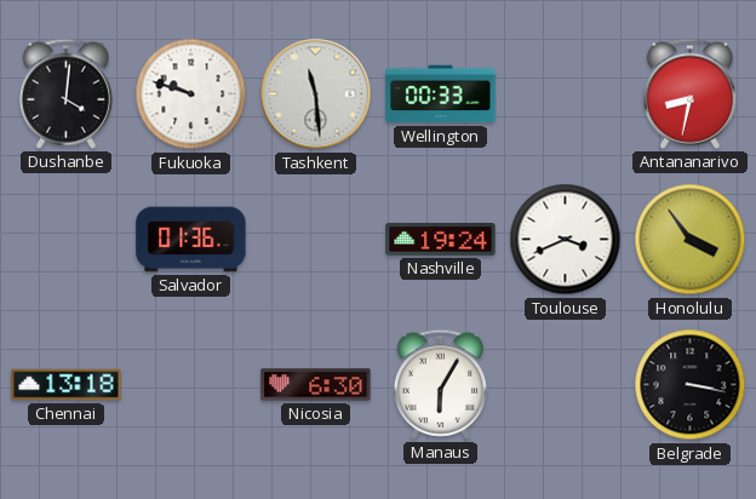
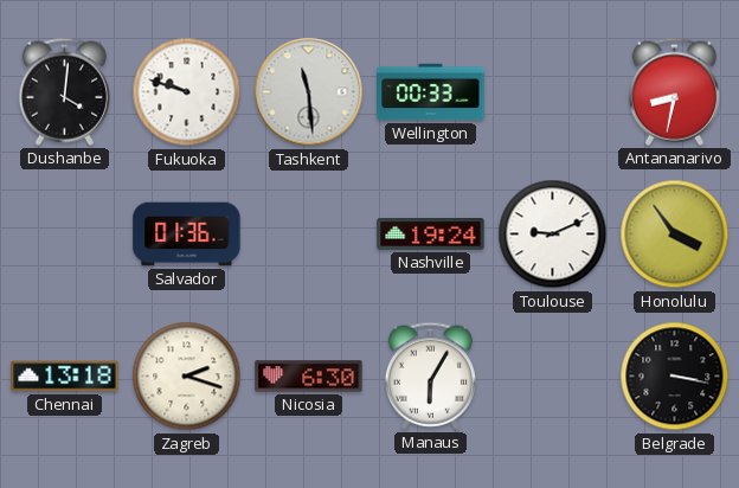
Toulouse: 3:41 -> 9:11
Zagreb: none -> 2:18
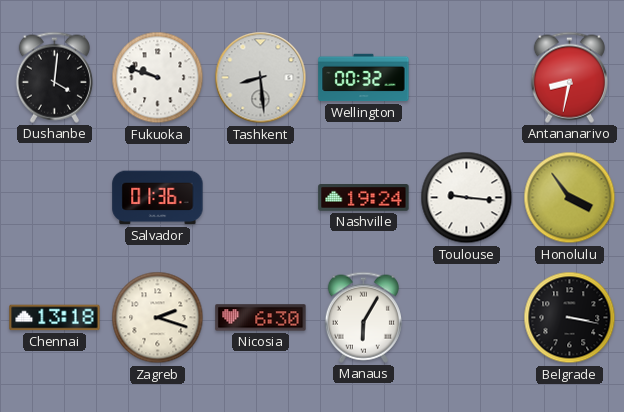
Tashkent: 11:29 -> 8:29
Wellington: 00:33 -> 00:32
Toulouse: 9:11 -> 9:16
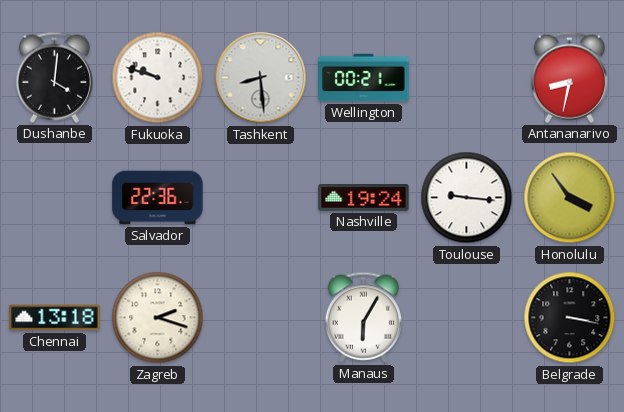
Wellington: 00:32 -> 00:21
Salvador: 01:36 -> 22:36
Nicosia: 6:30 -> none
